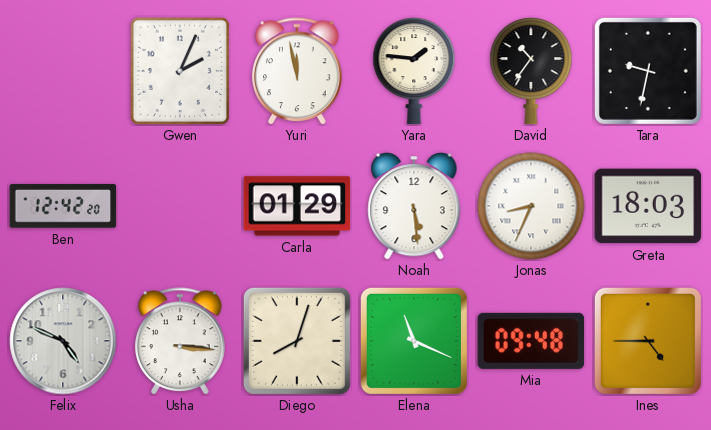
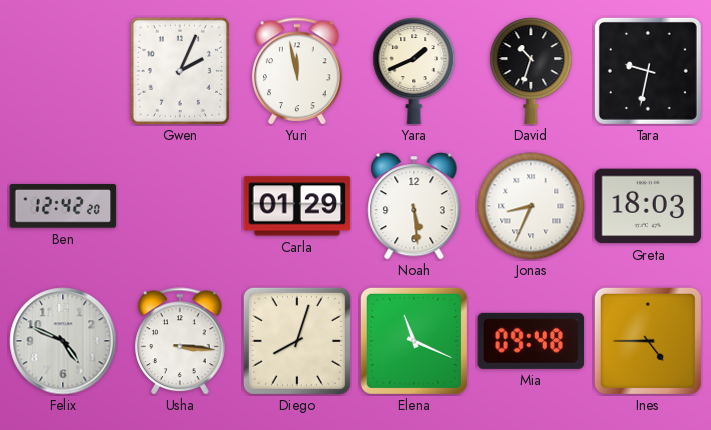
Yara: 1:46 -> 1:41
David: 10:36 -> 10:33
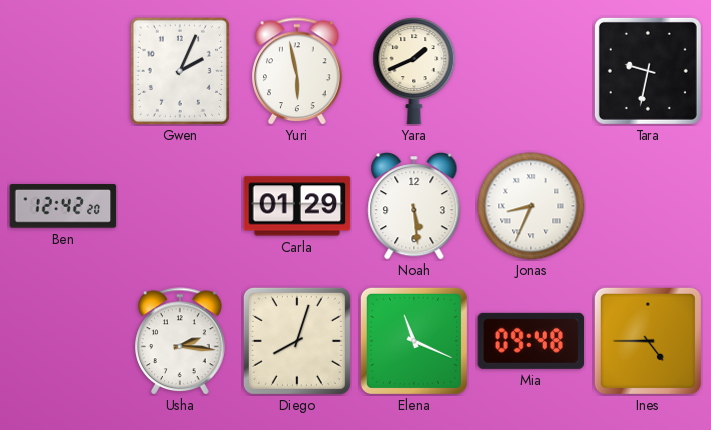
Yuri: 11:58 -> 5:58
David: 10:33 -> none
Greta: 18:03 -> none
Felix: 4:49 -> none
Usha: 3:16 -> 2:16
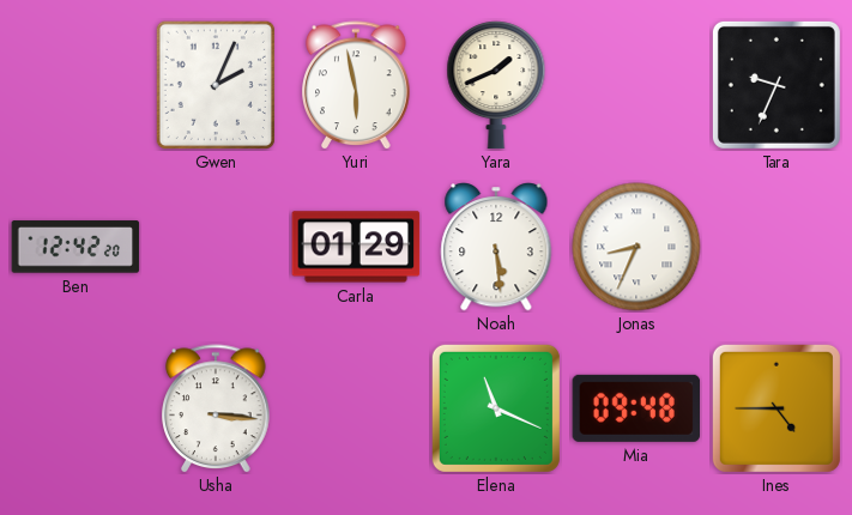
Tara: 9:32 -> 9:34
Usha: 2:16 -> 3:16
Diego: 8:03 -> none
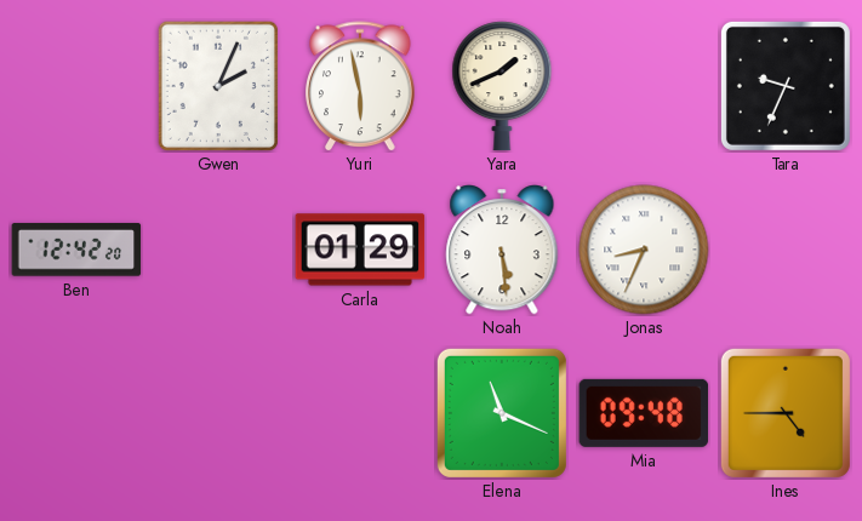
Usha: 3:16 -> none
